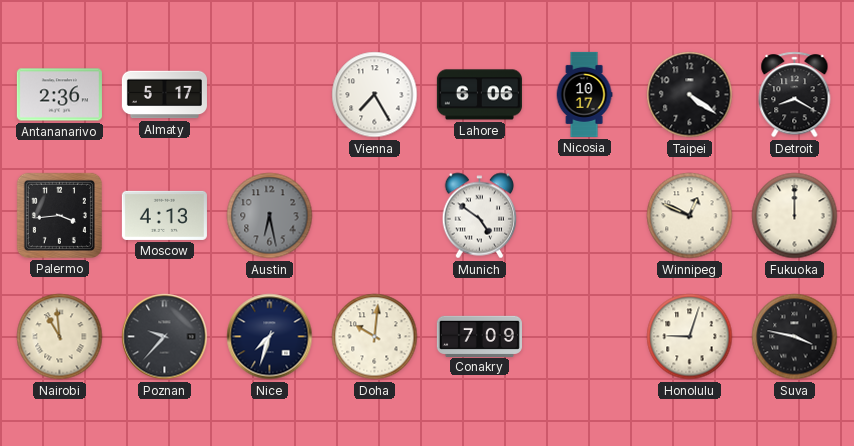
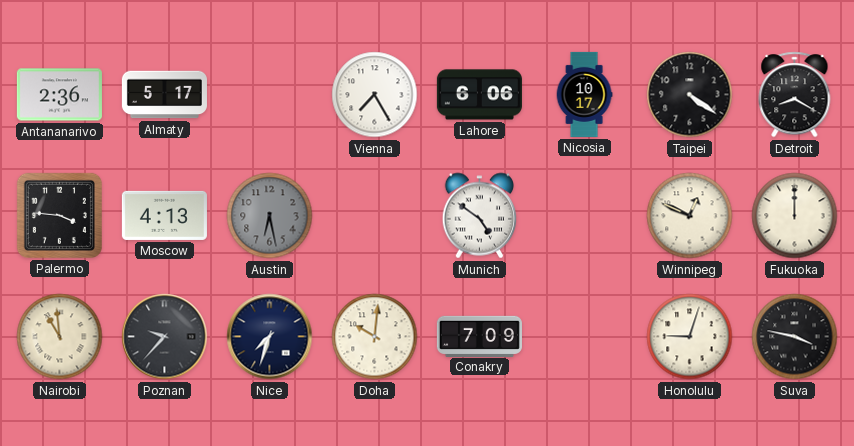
Palermo: 3:44 -> 3:46
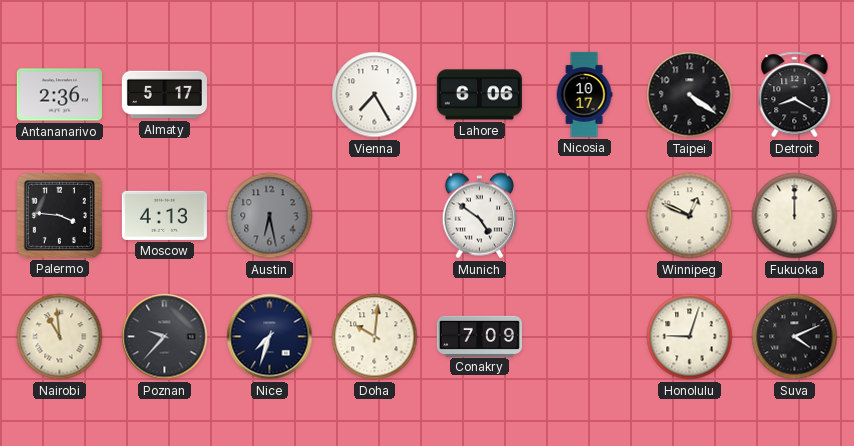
Suva: 3:47 -> 4:11
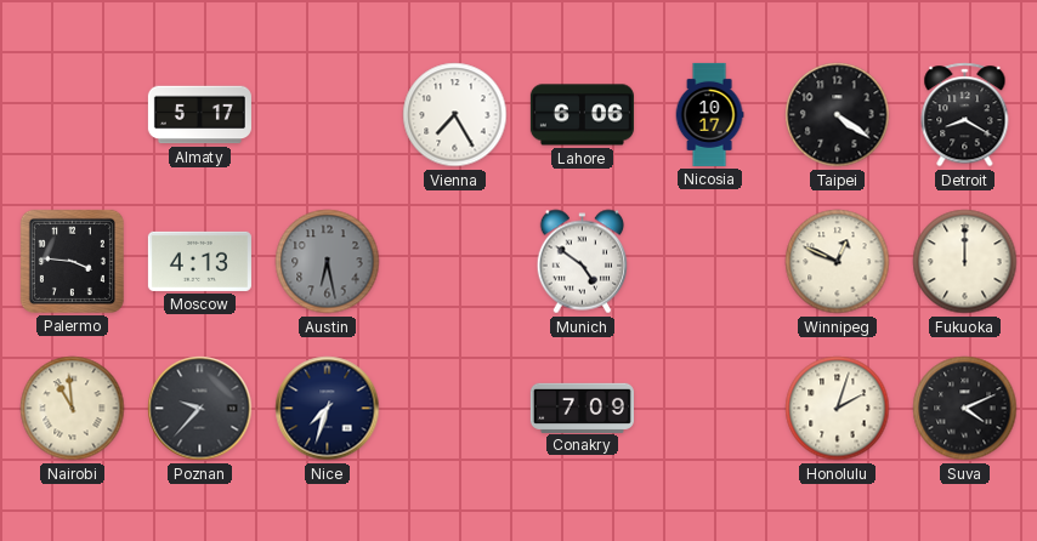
Antananarivo: 2:36 -> none
Doha: 10:01 -> none
Honolulu: 9:03 -> 2:03
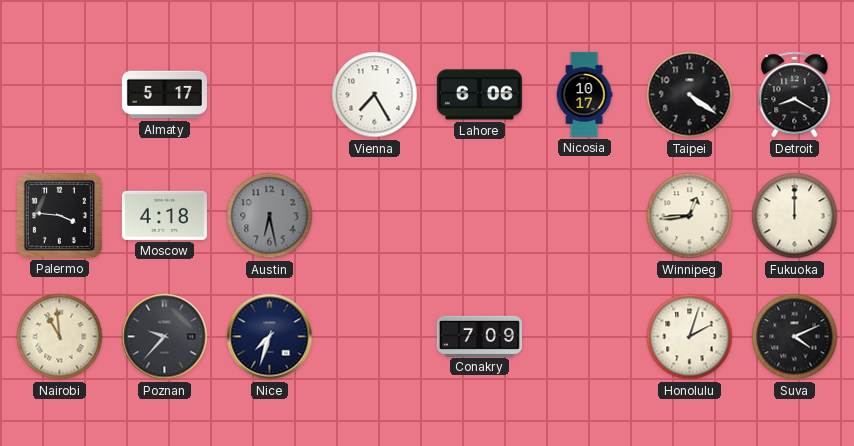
Moscow: 4:13 -> 4:18
Munich: 4:51 -> none
Winnipeg: 12:49 -> 12:44
